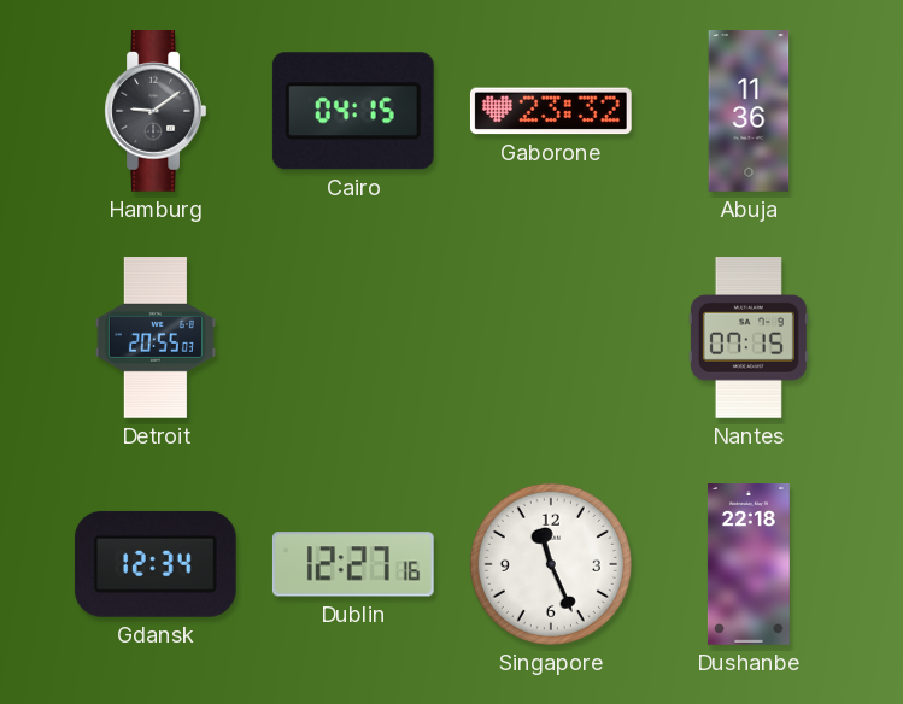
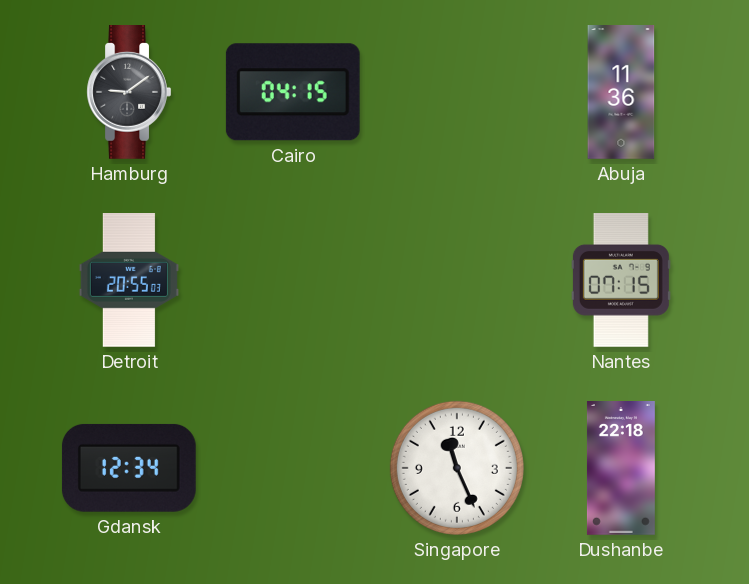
Gaborone: 23:32 -> none
Dublin: 12:27 -> none
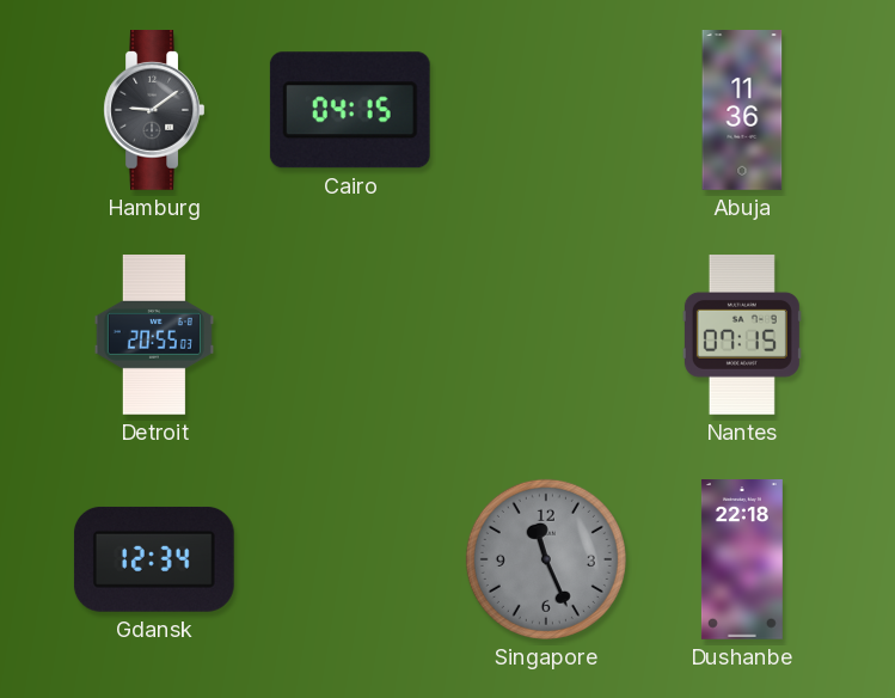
Singapore dial: white -> grey
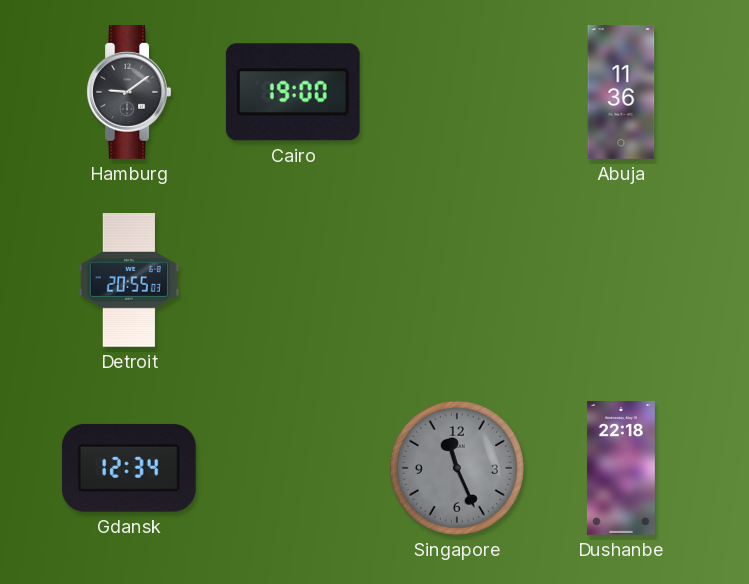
Cairo: 04:15 -> 19:00
Nantes: 07:15 -> none
